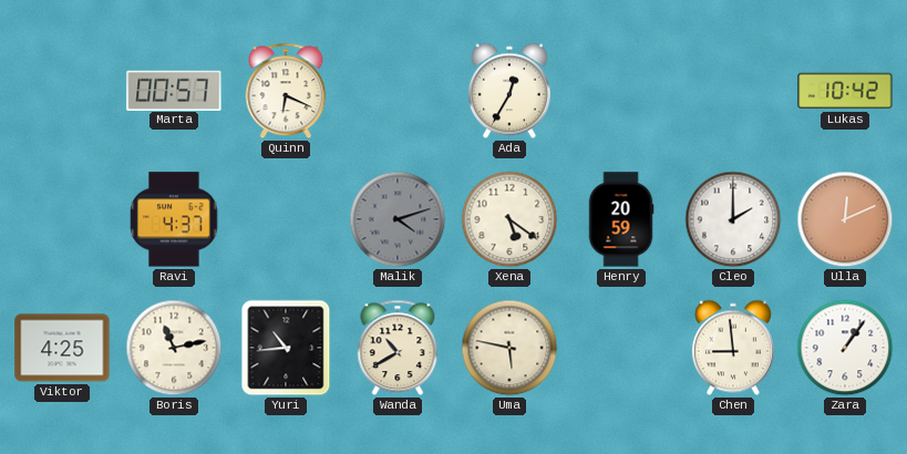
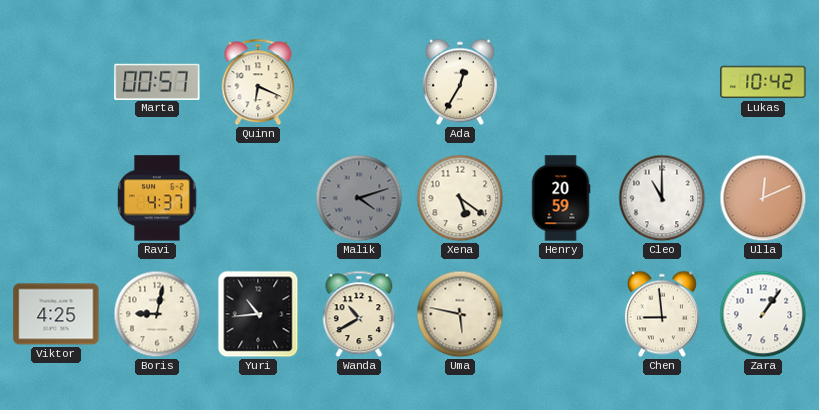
Cleo: 2:00 -> 11:00
Boris: 11:13 -> 9:02
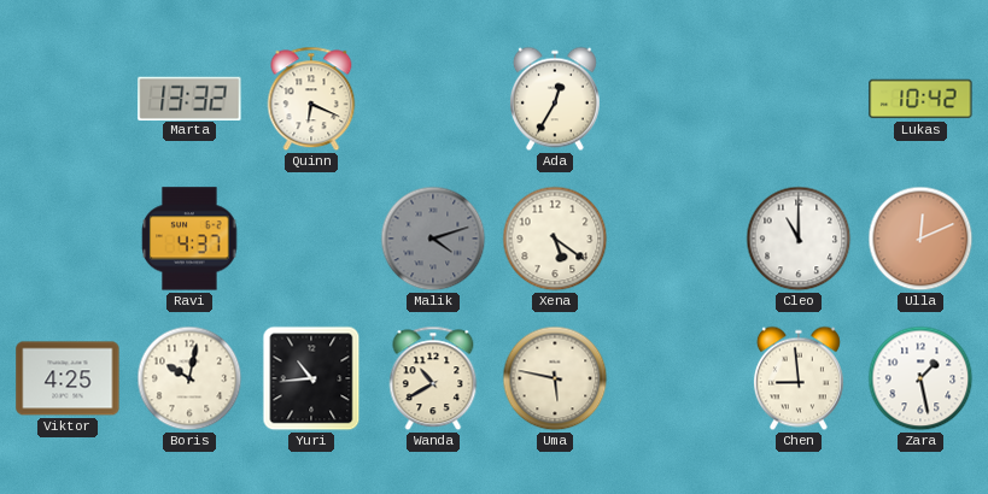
Marta: 00:57 -> 13:32
Henry: 20:59 -> none
Boris: 9:02 -> 10:02
Zara: 1:06 -> 1:28
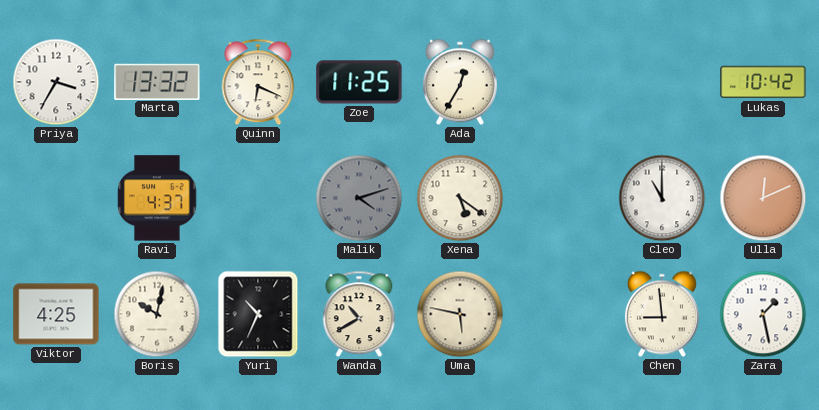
Priya: none -> 3:35
Zoe: none -> 11:25
Yuri: 10:44 -> 10:34
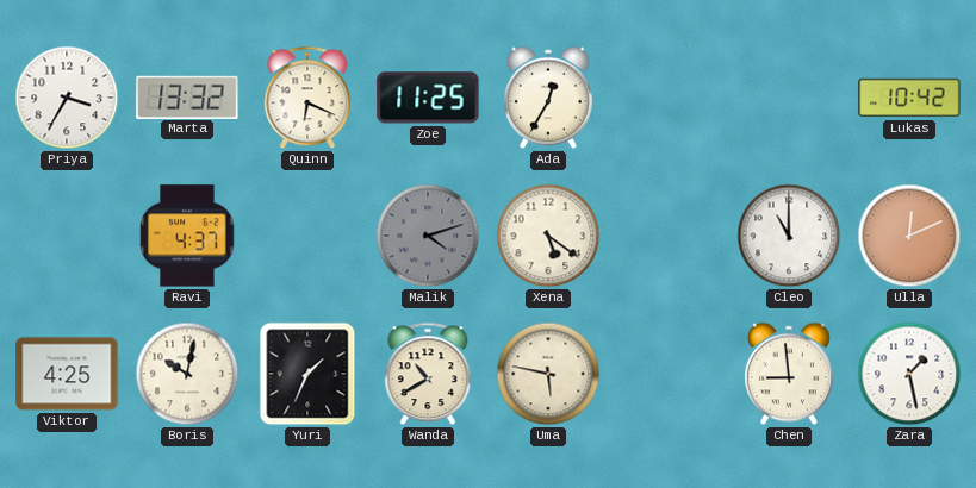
Yuri: 10:34 -> 1:34
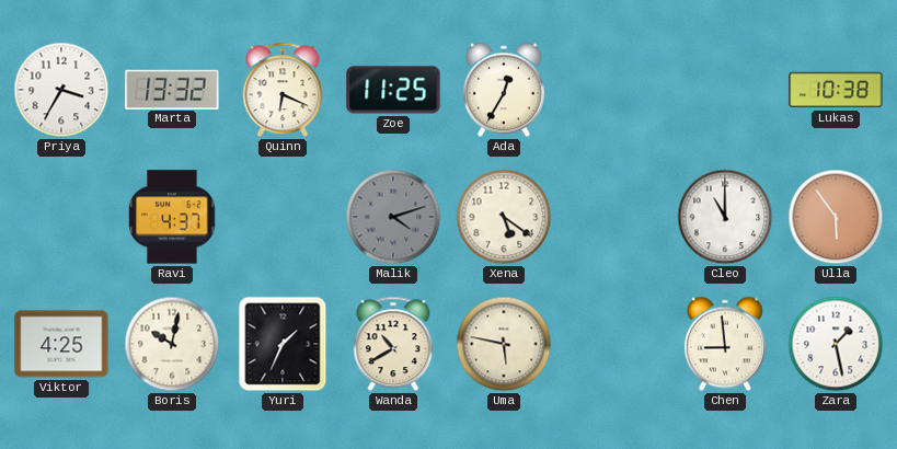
Lukas: 10:42 -> 10:38
Ulla: 12:11 -> 5:54
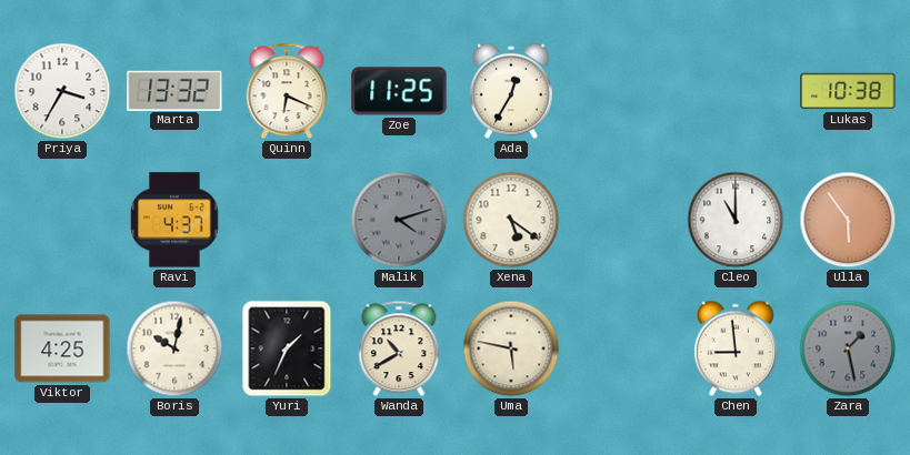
Zara dial: white -> grey
